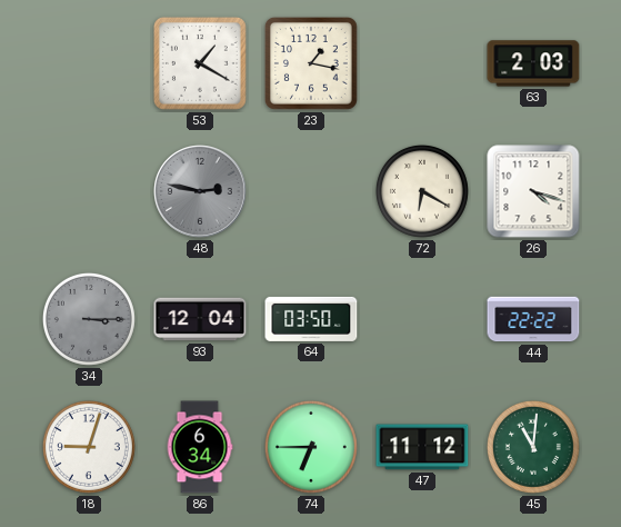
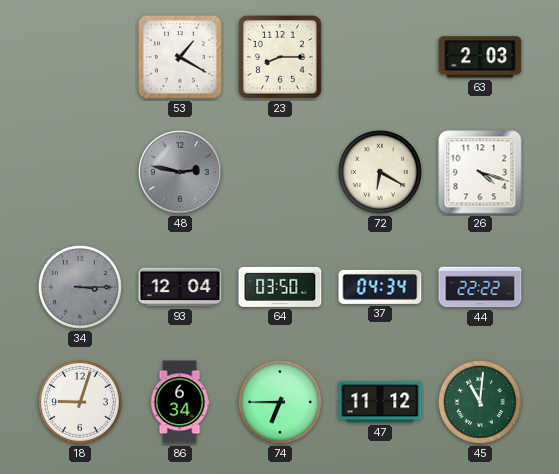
23: 1:17 -> 8:15
37: none -> 04:34
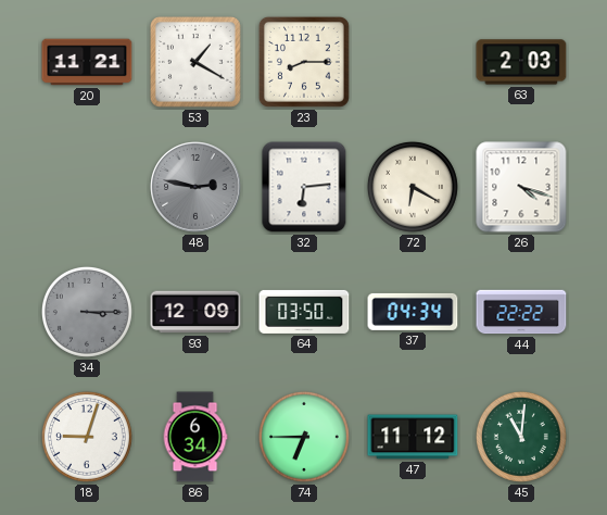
20: none -> 11:21
32: none -> 6:14
93: 12:04 -> 12:09
